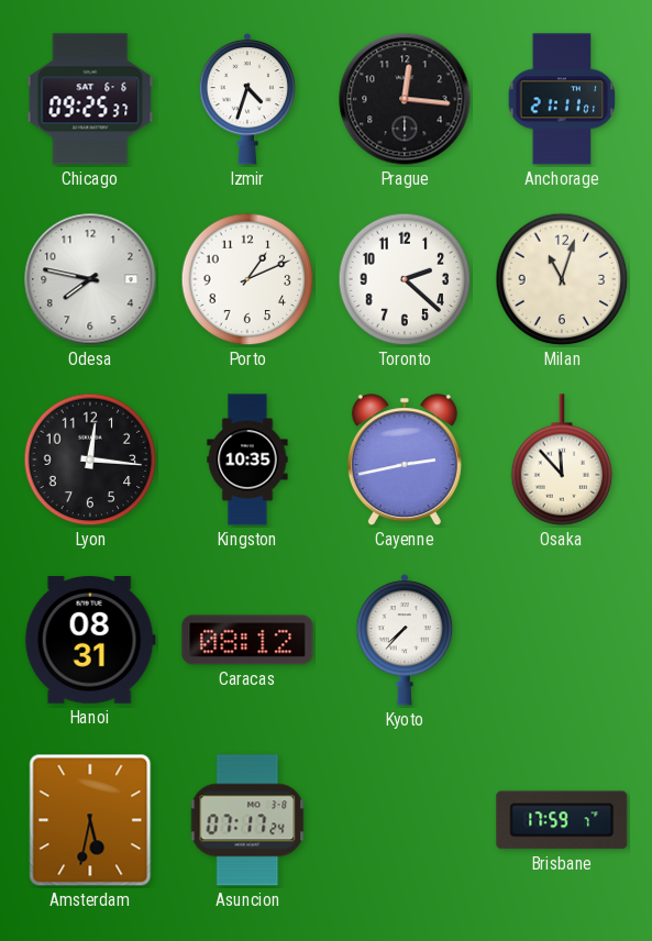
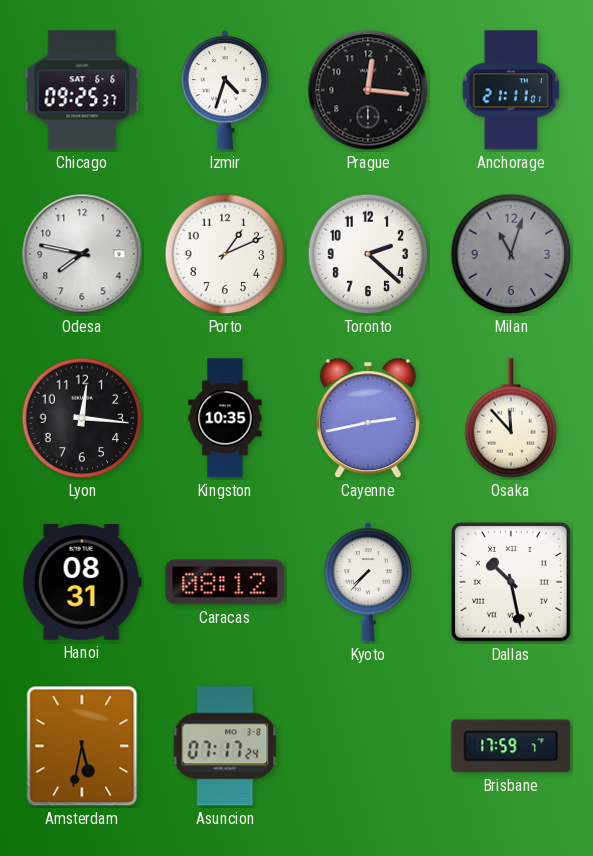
Milan dial: cream -> grey
Dallas: none -> 10:28
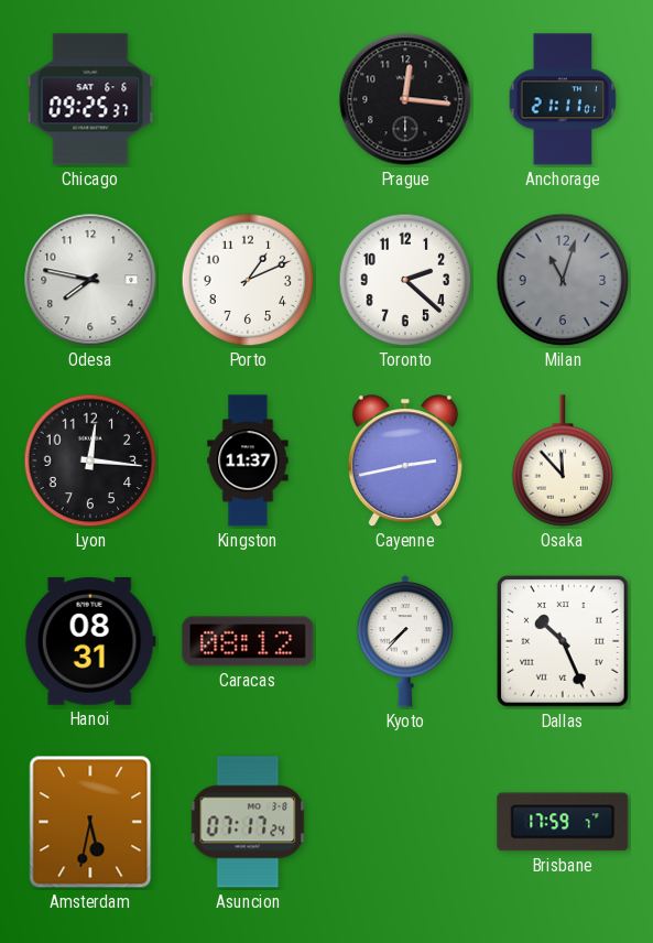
Izmir: 4:33 -> none
Kingston: 10:35 -> 11:37
Dallas: 10:28 -> 10:26
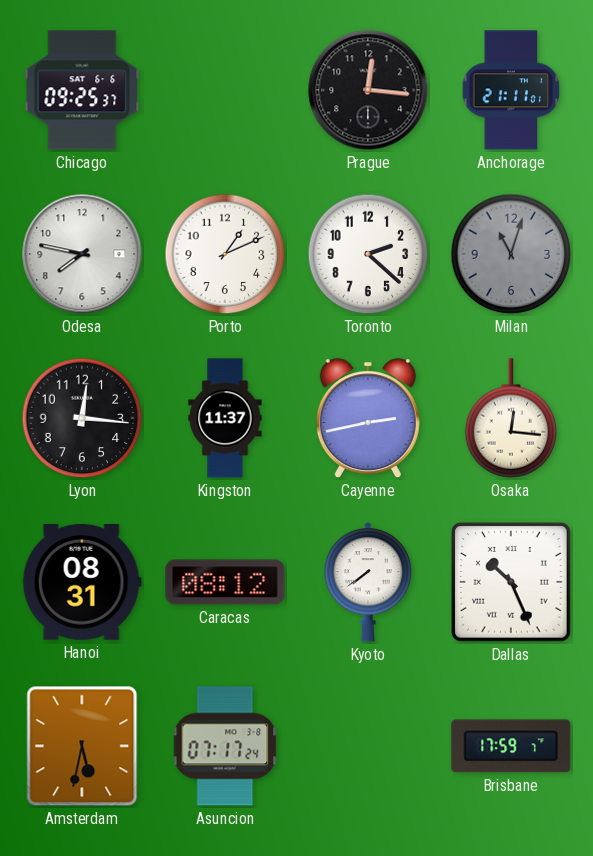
Osaka: 11:53 -> 12:16
Kyoto: 7:37 -> 7:39
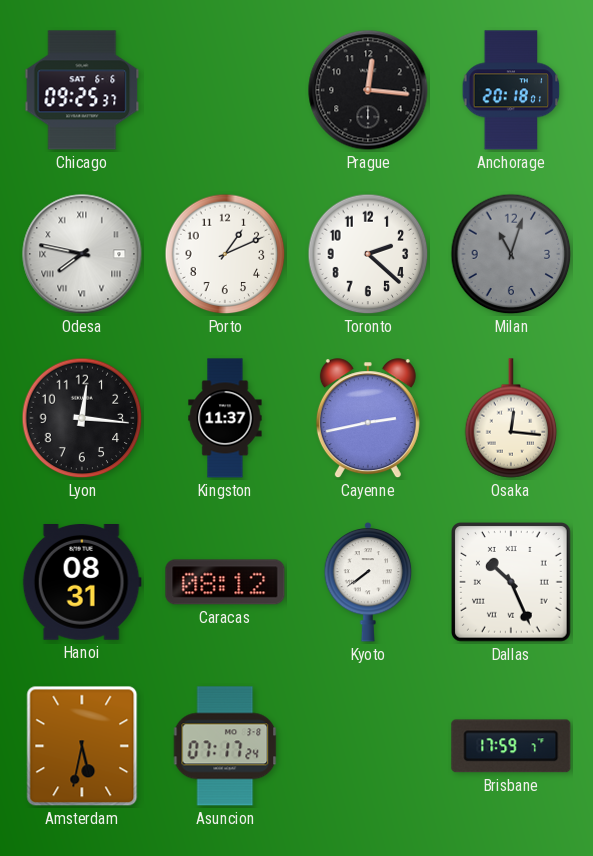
Anchorage: 21:11 -> 20:18
Odesa numerals: Arabic -> Roman
